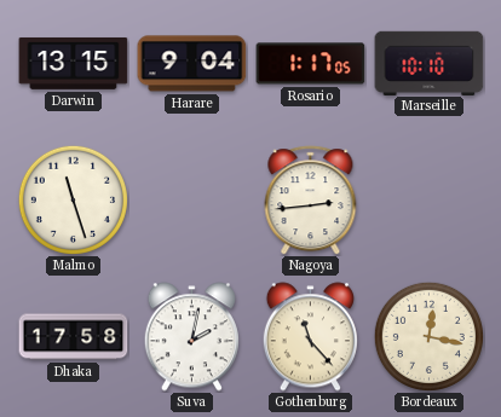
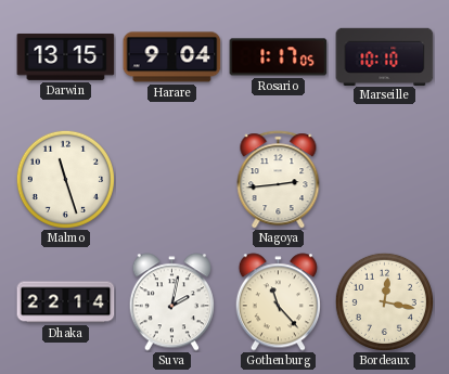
Dhaka: 17:58 -> 22:14
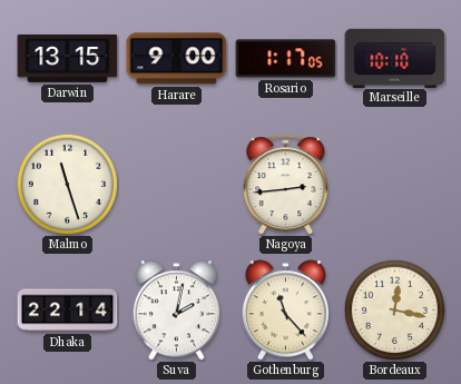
Harare: 9:04 -> 9:00
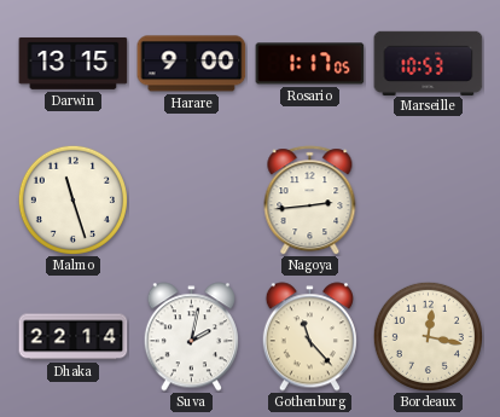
Marseille: 10:10 -> 10:53
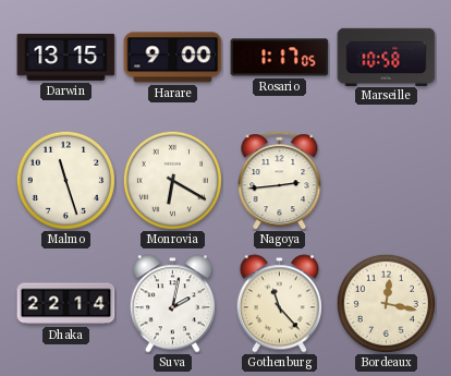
Marseille: 10:53 -> 10:58
Monrovia: none -> 6:20
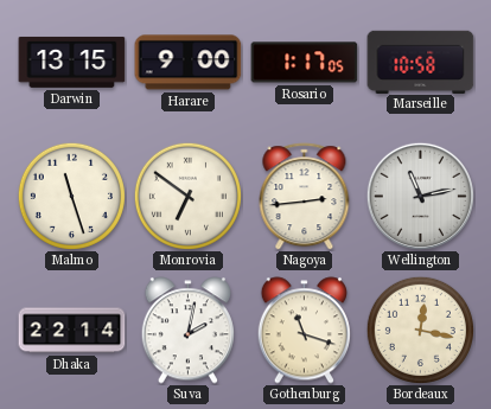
Monrovia: 6:20 -> 6:51
Wellington: none -> 11:13
Gothenburg: 11:23 -> 11:18
